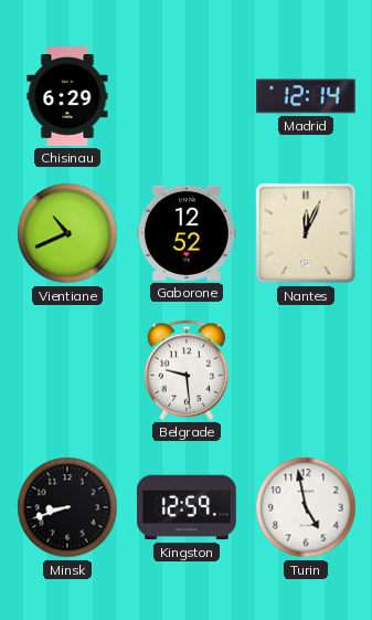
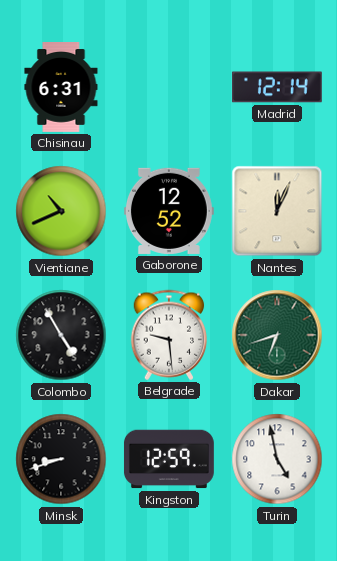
Chisinau: 6:29 -> 6:31
Colombo: none -> 4:55
Dakar: none -> 6:42
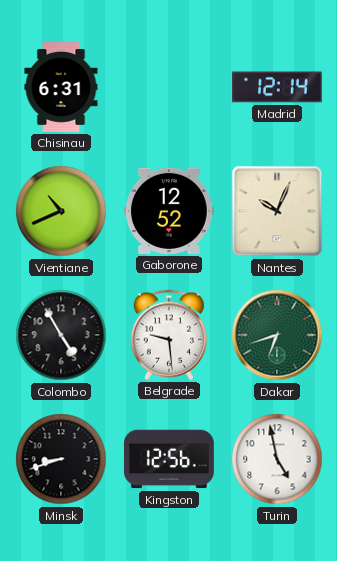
Nantes: 12:04 -> 10:04
Kingston: 12:59 -> 12:56
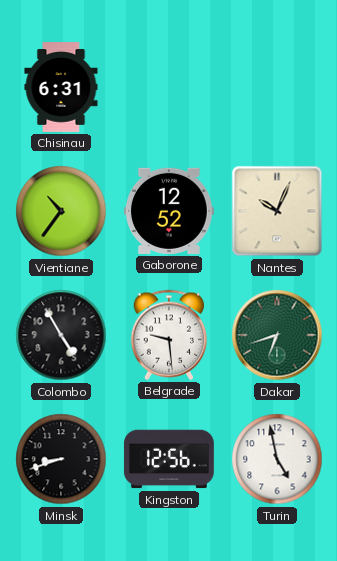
Madrid: 12:14 -> none
Vientiane: 10:41 -> 10:36
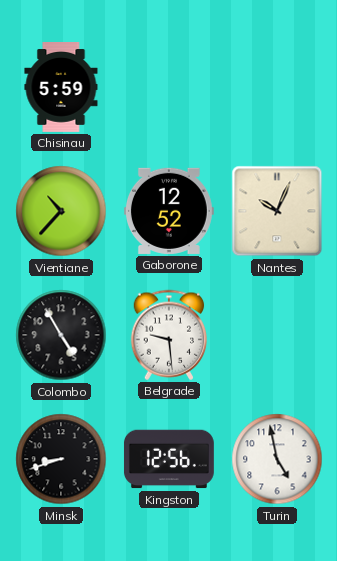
Chisinau: 6:31 -> 5:59
Vientiane: 10:36 -> 10:37
Dakar: 6:42 -> none
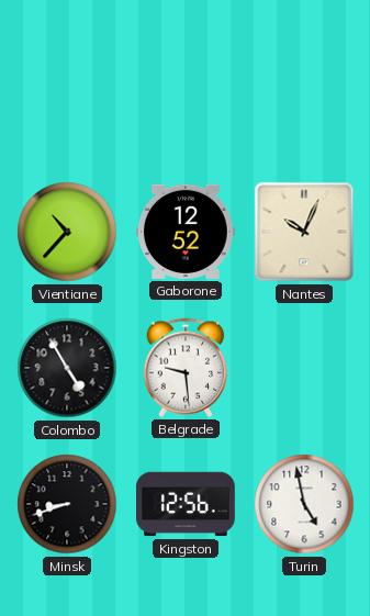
Chisinau: 5:59 -> none
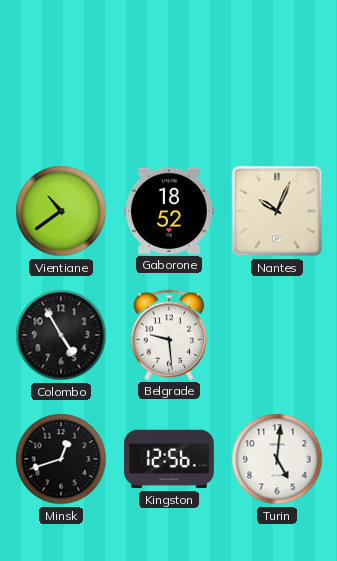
Vientiane: 10:37 -> 10:39
Gaborone: 12:52 -> 18:52
Minsk: 8:42 -> 12:42
Turin: 4:58 -> 5:01
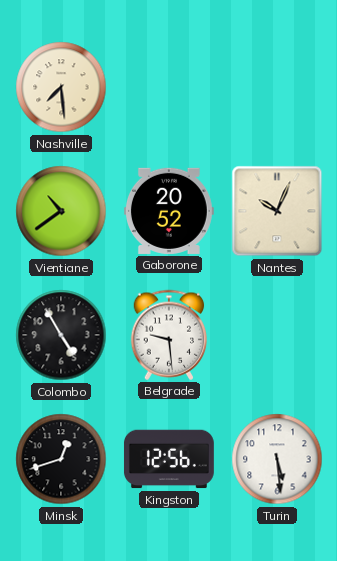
Nashville: none -> 7:29
Gaborone: 18:52 -> 20:52
Turin: 5:01 -> 5:29
